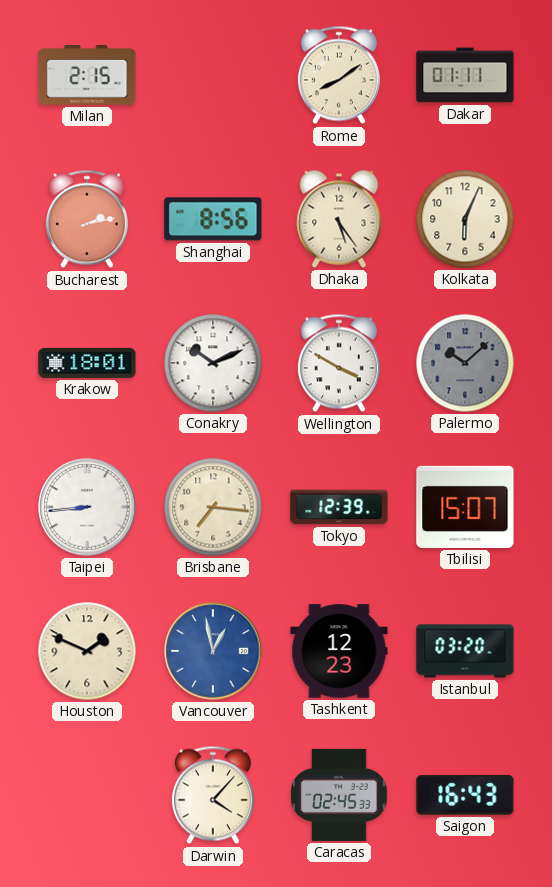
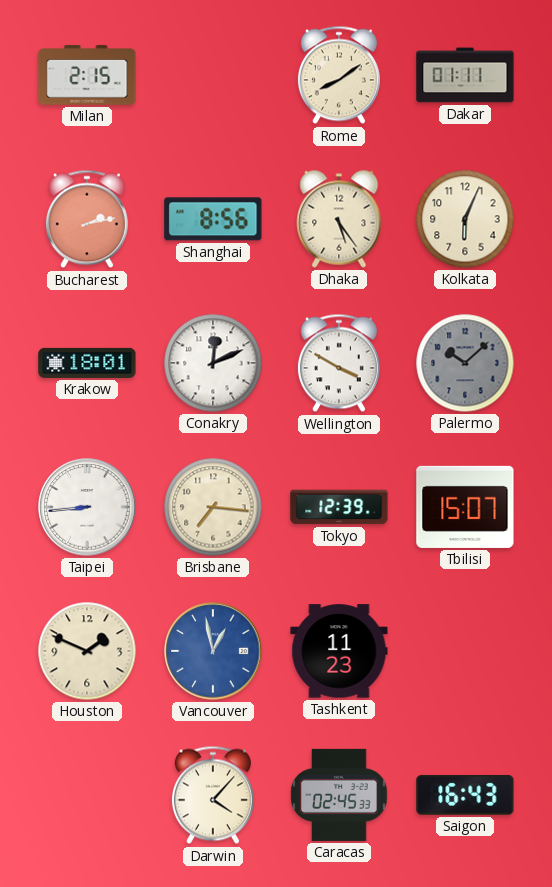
Conakry: 10:11 -> 12:11
Tashkent: 12:23 -> 11:23
Istanbul: 03:20 -> none
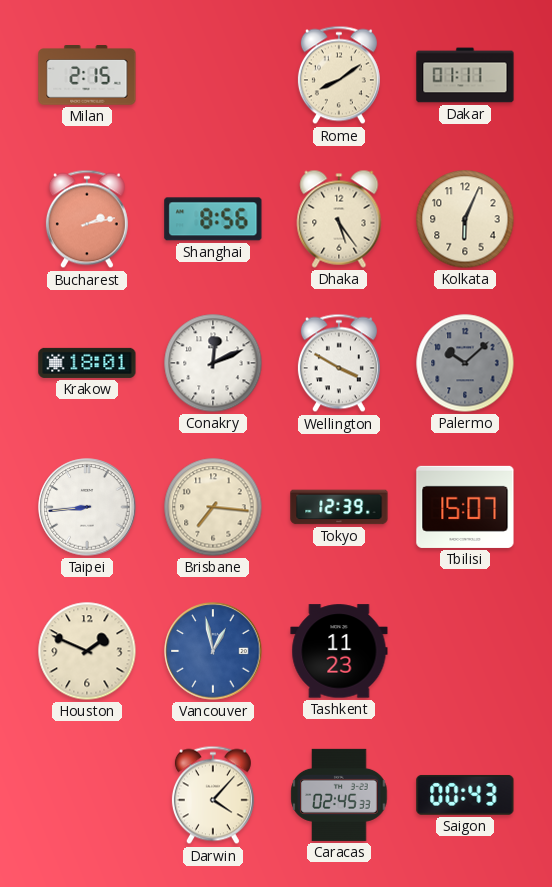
Saigon: 16:43 -> 00:43
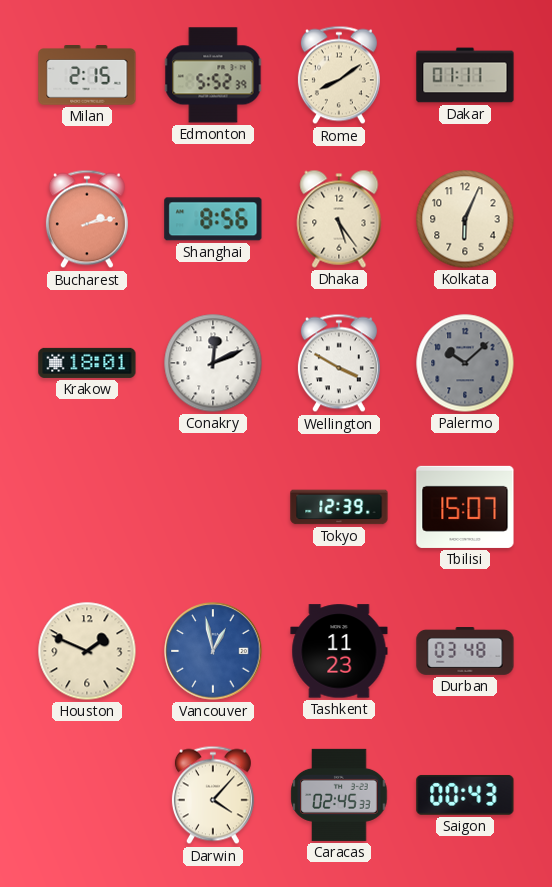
Edmonton: none -> 5:52
Taipei: 8:44 -> none
Brisbane: 7:16 -> none
Durban: none -> 03:48
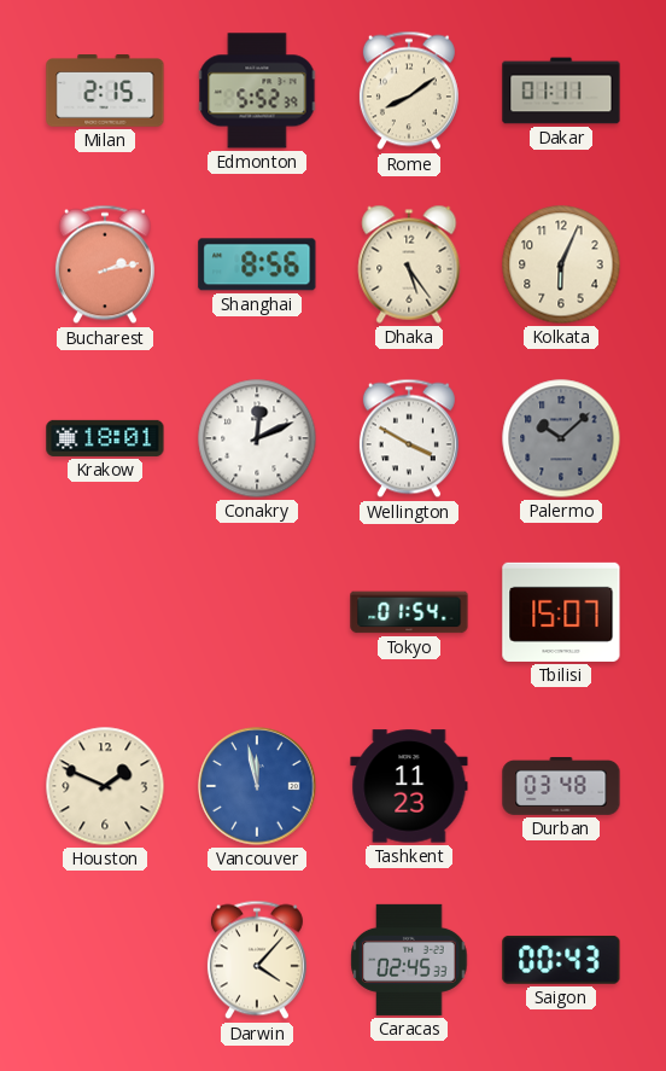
Tokyo: 12:39 -> 01:54
Vancouver: 12:58 -> 11:58
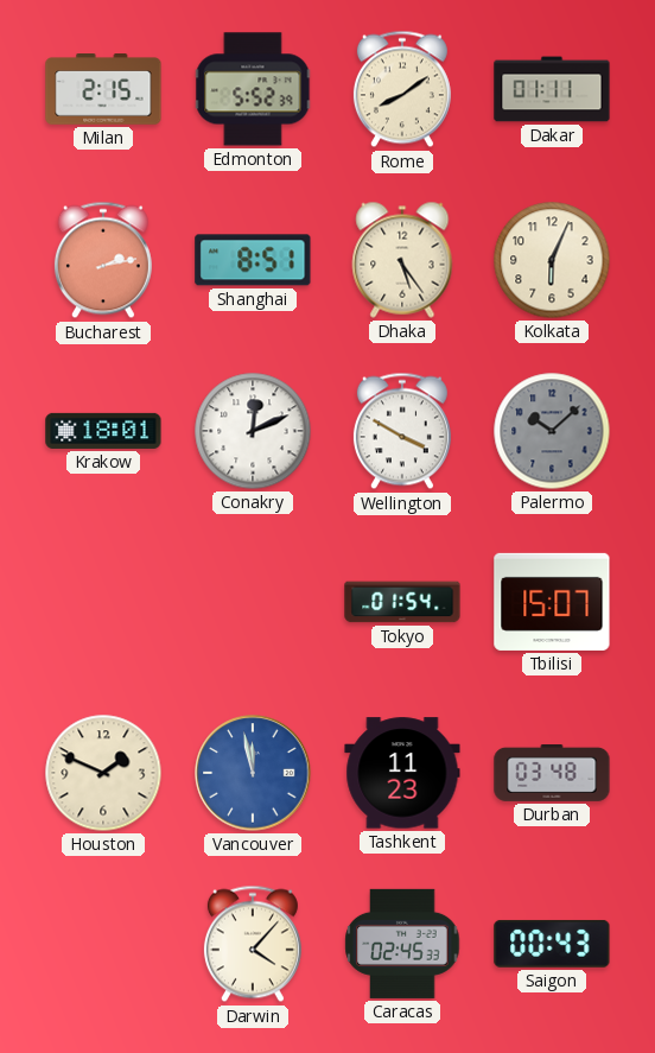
Shanghai: 8:56 -> 8:51
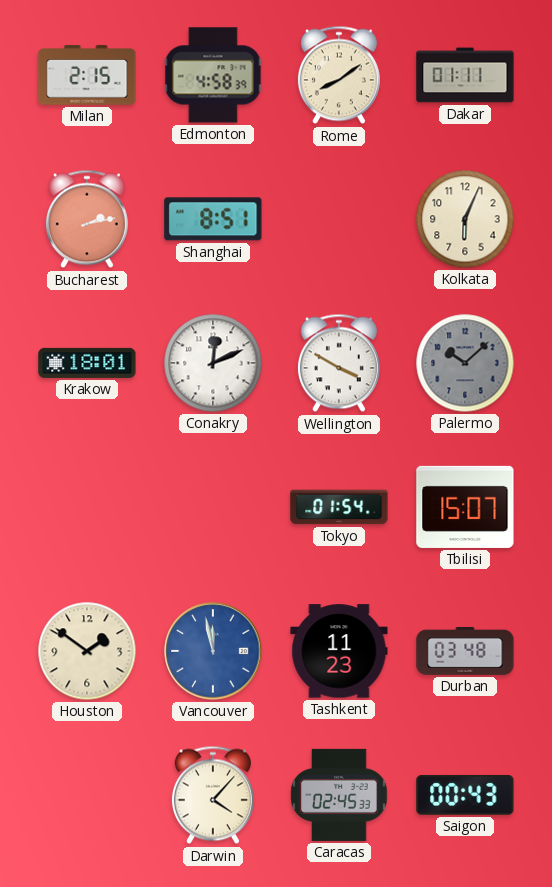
Edmonton: 5:52 -> 4:58
Dhaka: 5:24 -> none
Houston: 1:49 -> 1:51
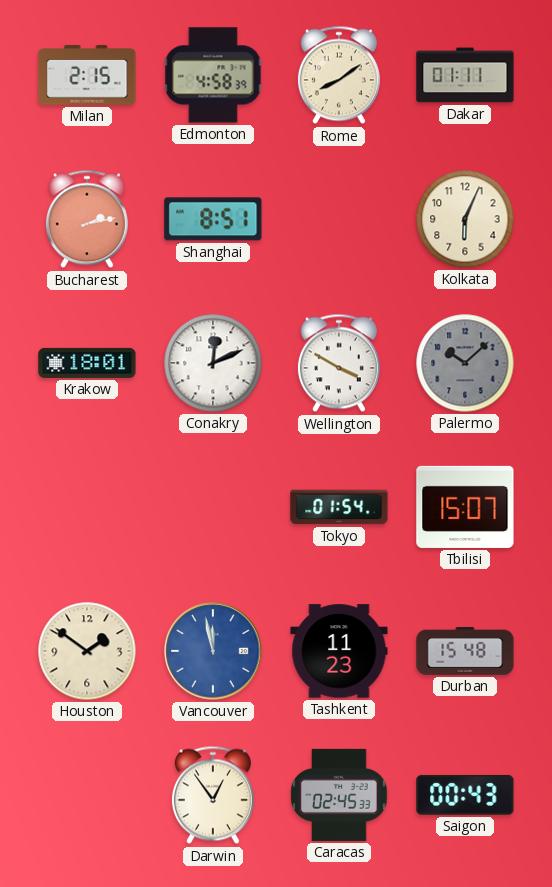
Durban: 03:48 -> 15:48
Darwin: 4:07 -> 12:54
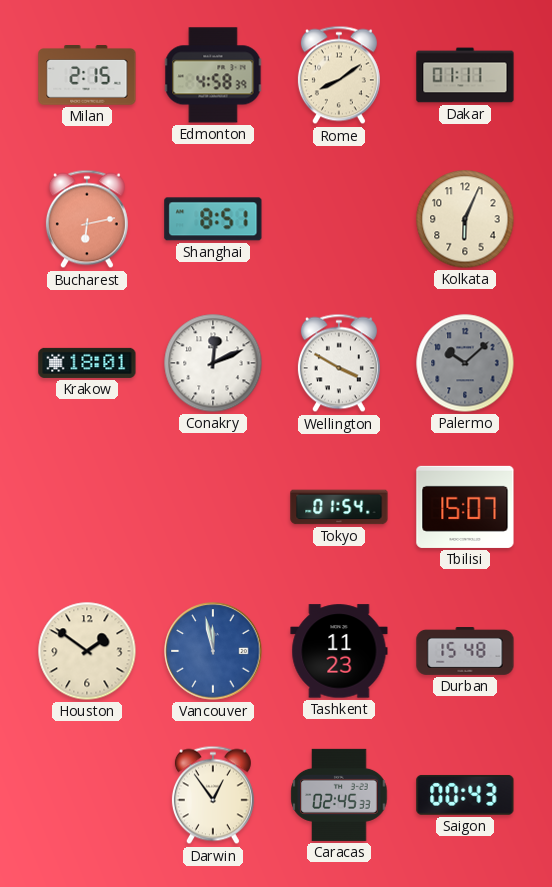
Bucharest: 2:13 -> 6:13
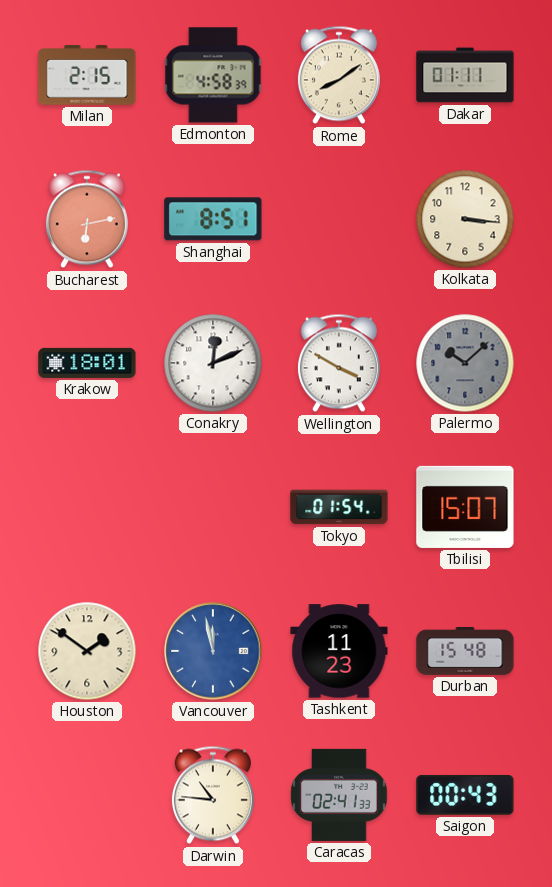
Kolkata: 6:04 -> 3:16
Darwin: 12:54 -> 10:46
Caracas: 02:45 -> 02:41
